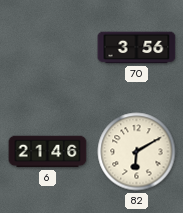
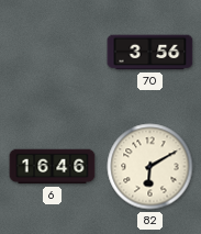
6: 21:46 -> 16:46
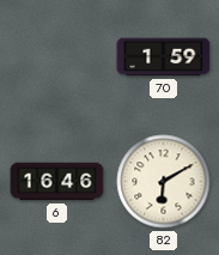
70: 3:56 -> 1:59
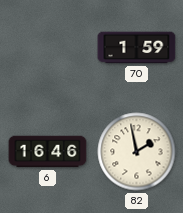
82: 6:10 -> 1:58
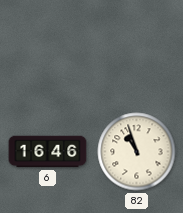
70: 1:59 -> none
82: 1:58 -> 10:57
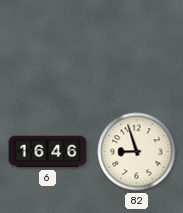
82: 10:57 -> 8:57
